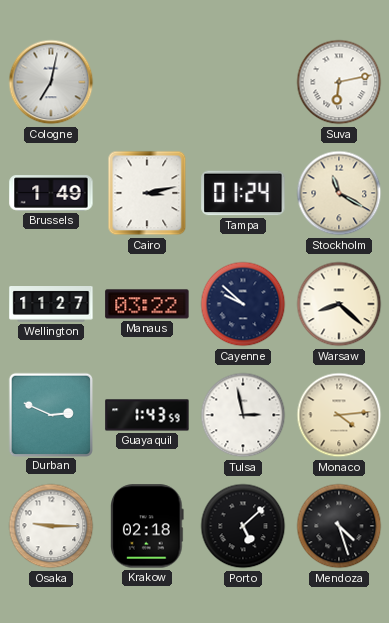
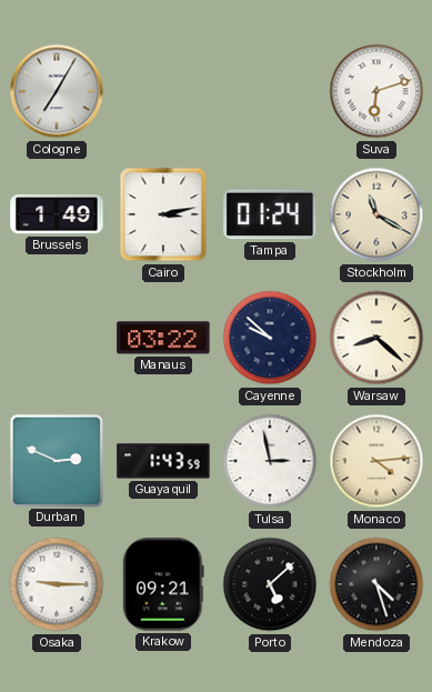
Cologne: 7:02 -> 7:05
Suva: 6:13 -> 6:12
Wellington: 11:27 -> none
Krakow: 02:18 -> 09:21
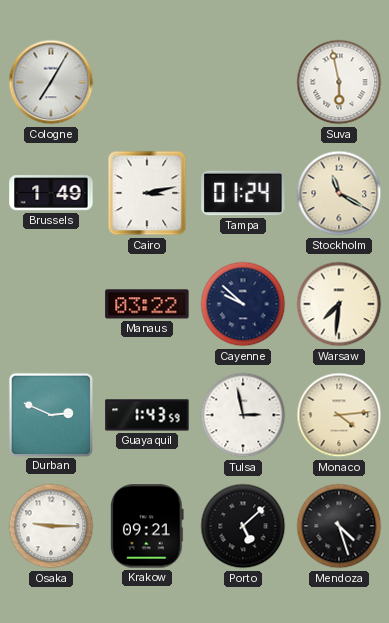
Suva: 6:12 -> 5:58
Warsaw: 8:22 -> 7:31
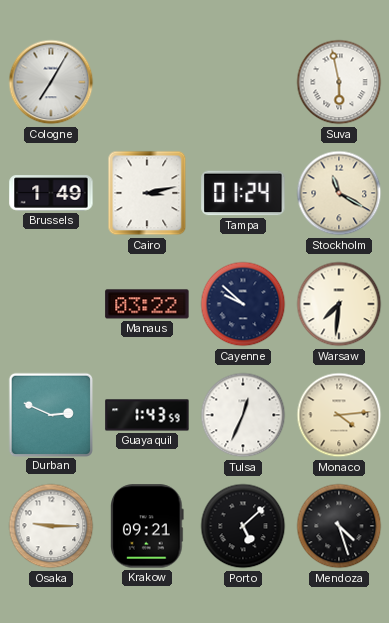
Tulsa: 2:58 -> 12:34
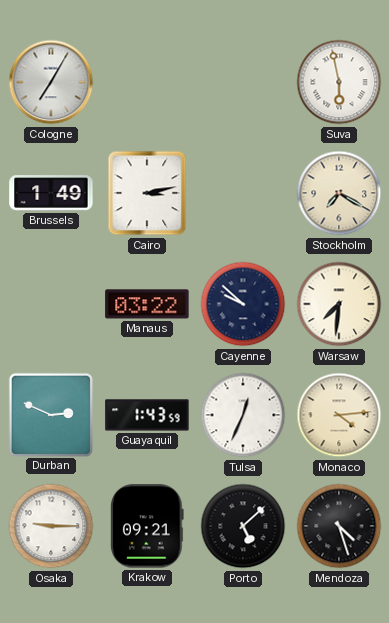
Tampa: 01:24 -> none
Stockholm: 11:20 -> 7:20
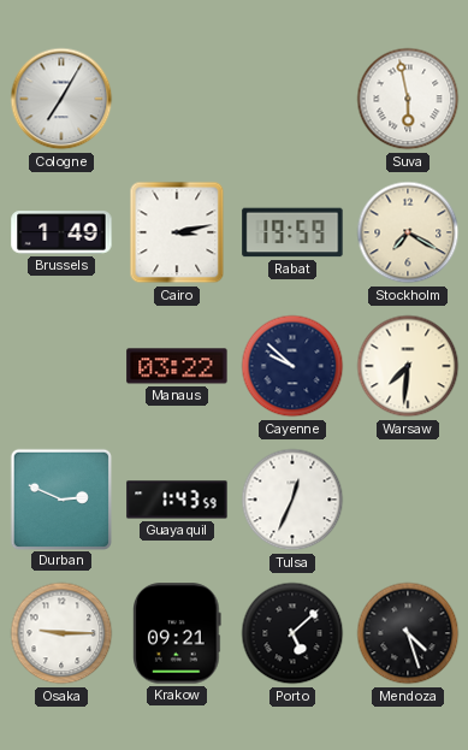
Rabat: none -> 19:59
Monaco: 4:14 -> none
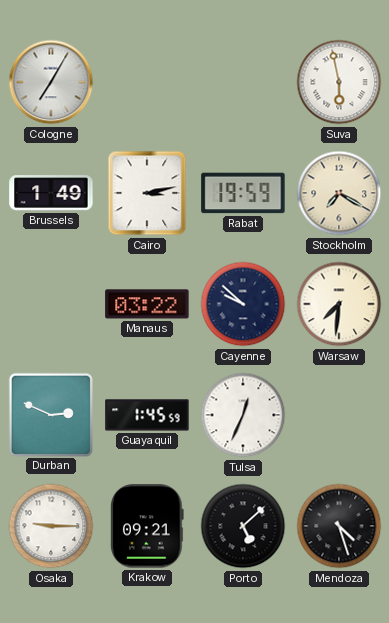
Guayaquil: 1:43 -> 1:45
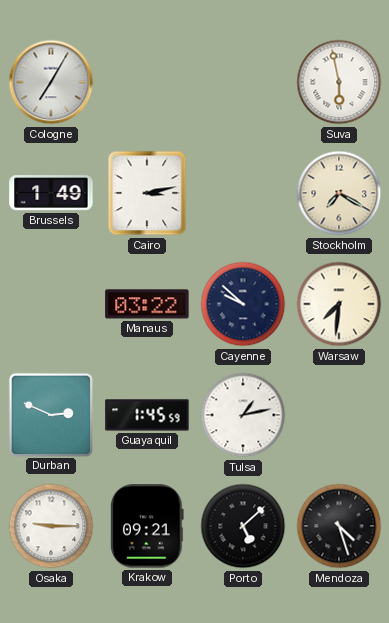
Rabat: 19:59 -> none
Tulsa: 12:34 -> 1:13
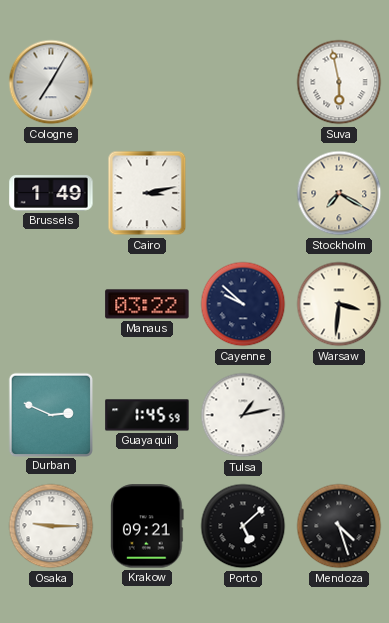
Warsaw: 7:31 -> 3:31
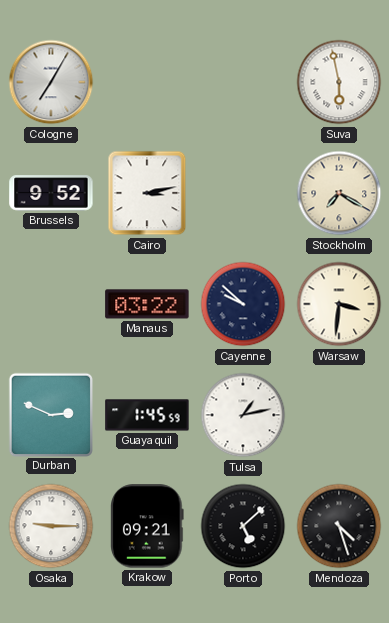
Brussels: 1:49 -> 9:52
